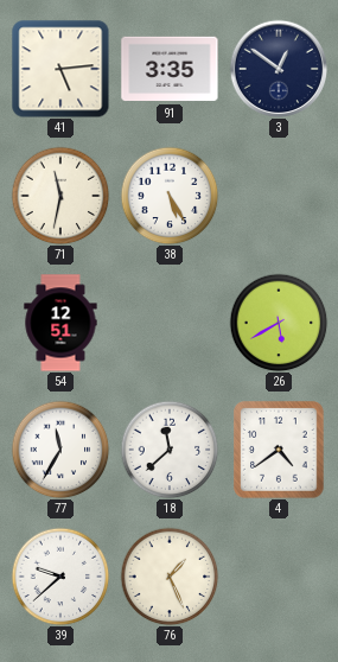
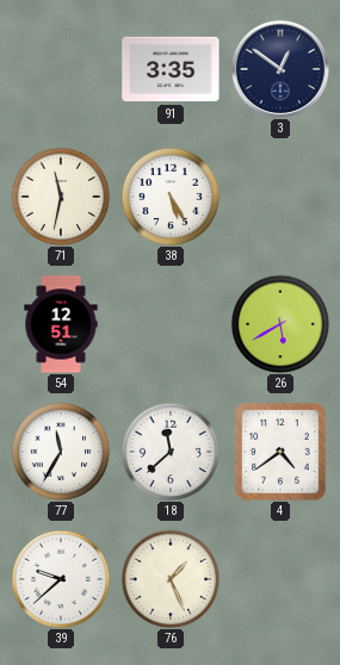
41: 5:14 -> none
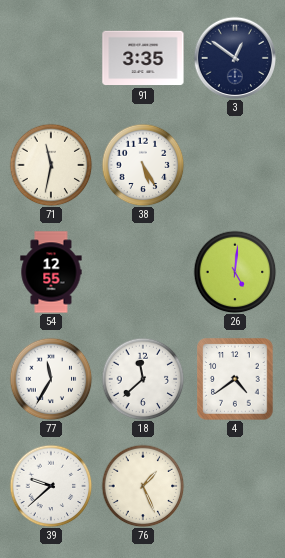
54: 12:51 -> 12:55
26: 5:40 -> 5:01
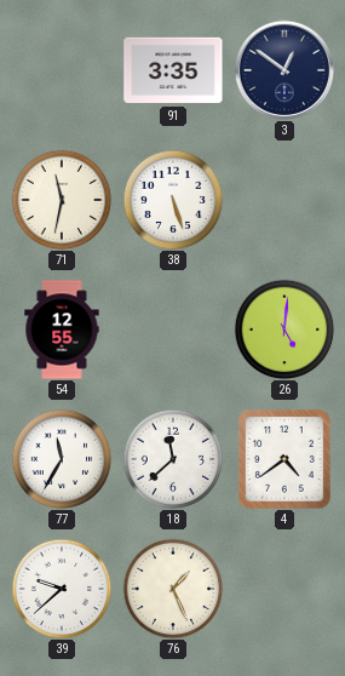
38: 5:25 -> 5:27
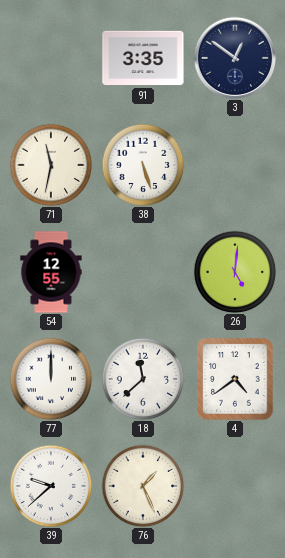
77: 11:35 -> 12:00
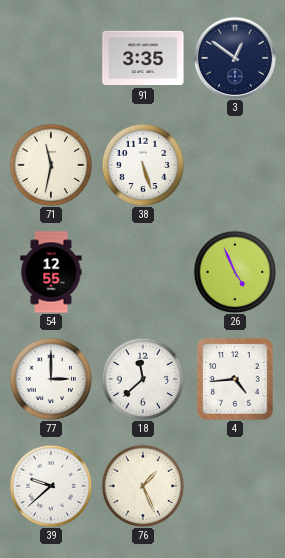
26: 5:01 -> 4:56
77: 12:00 -> 3:00
4: 4:39 -> 4:44
